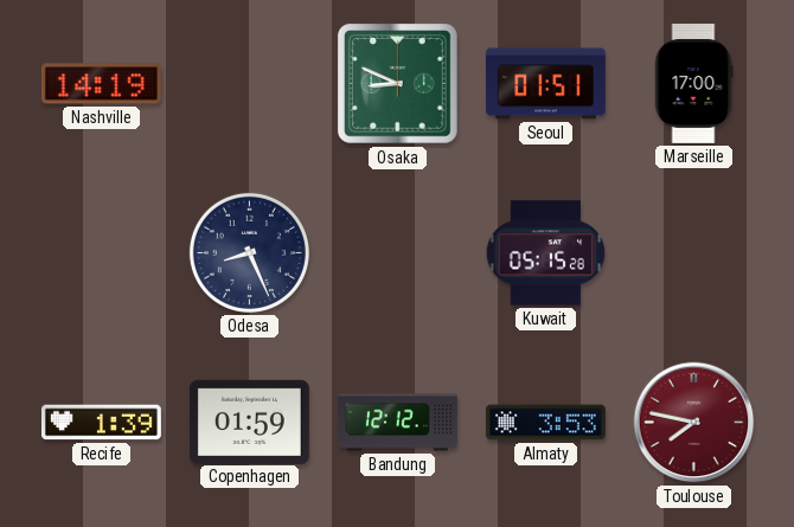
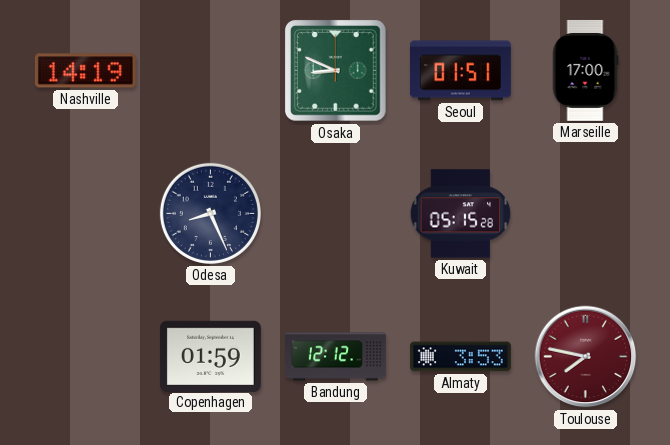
Recife: 1:39 -> none
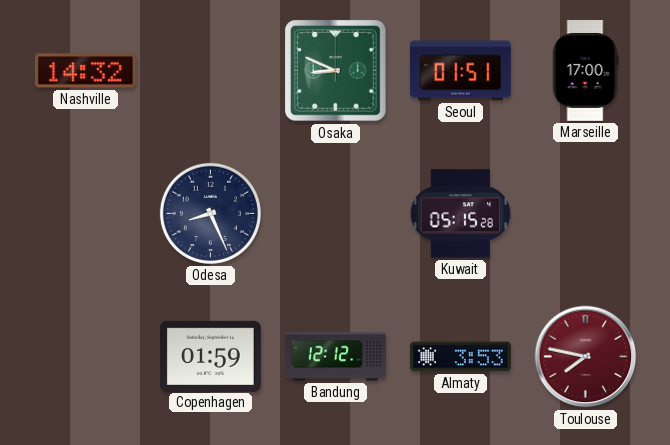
Nashville: 14:19 -> 14:32
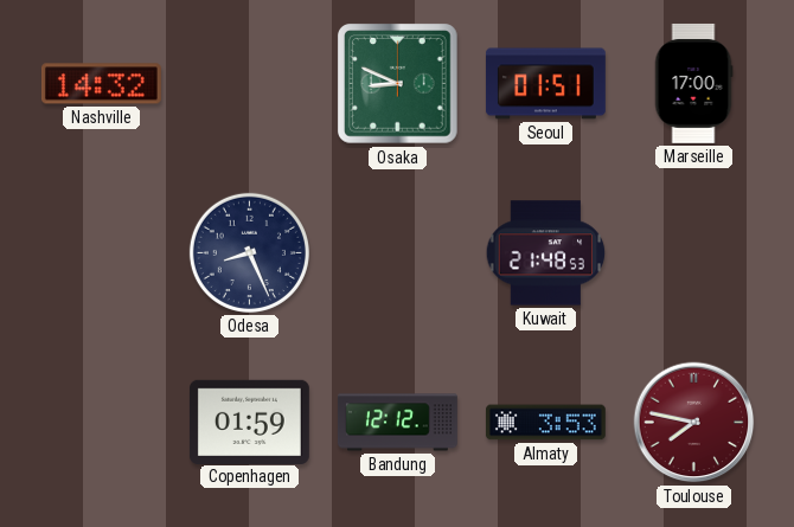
Kuwait: 05:15 -> 21:48
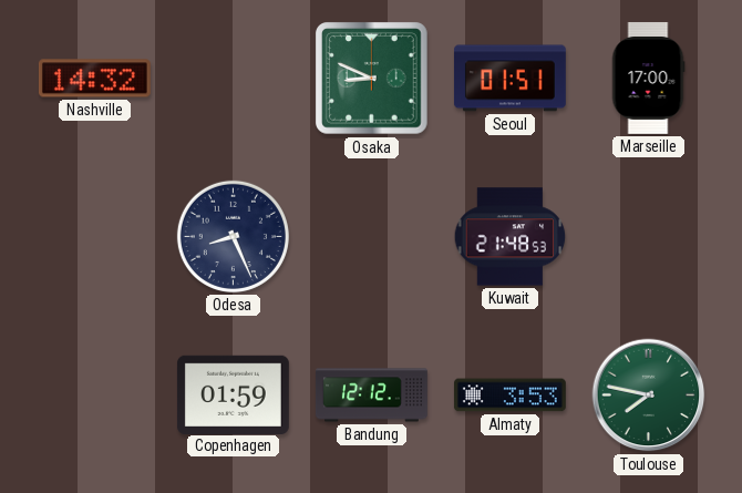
Toulouse dial: burgundy -> green
